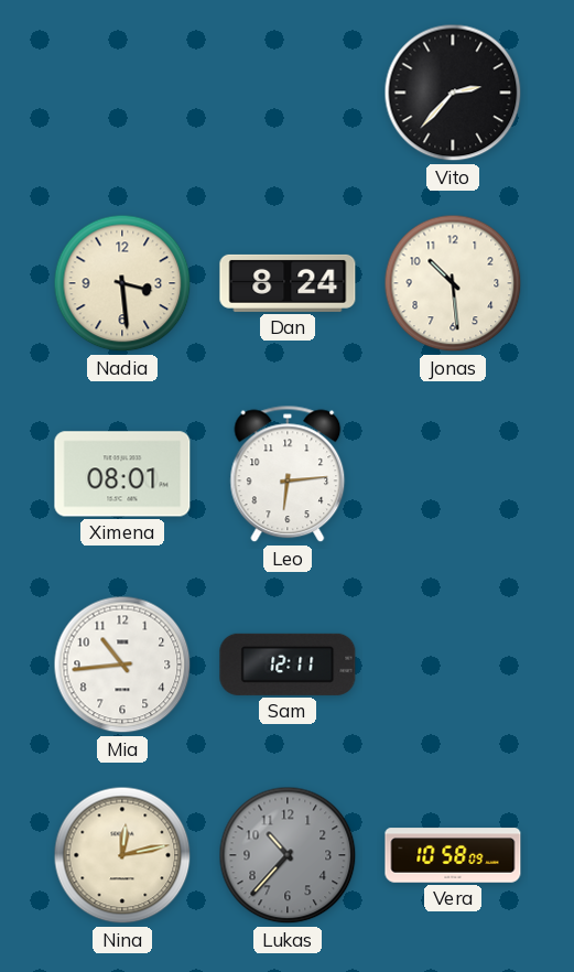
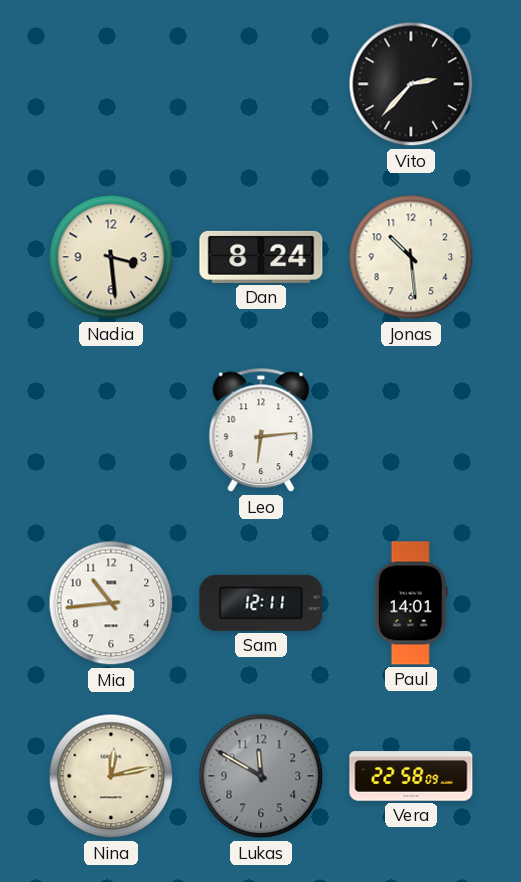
Ximena: 08:01 -> none
Paul: none -> 14:01
Lukas: 10:37 -> 11:50
Vera: 10:58 -> 22:58
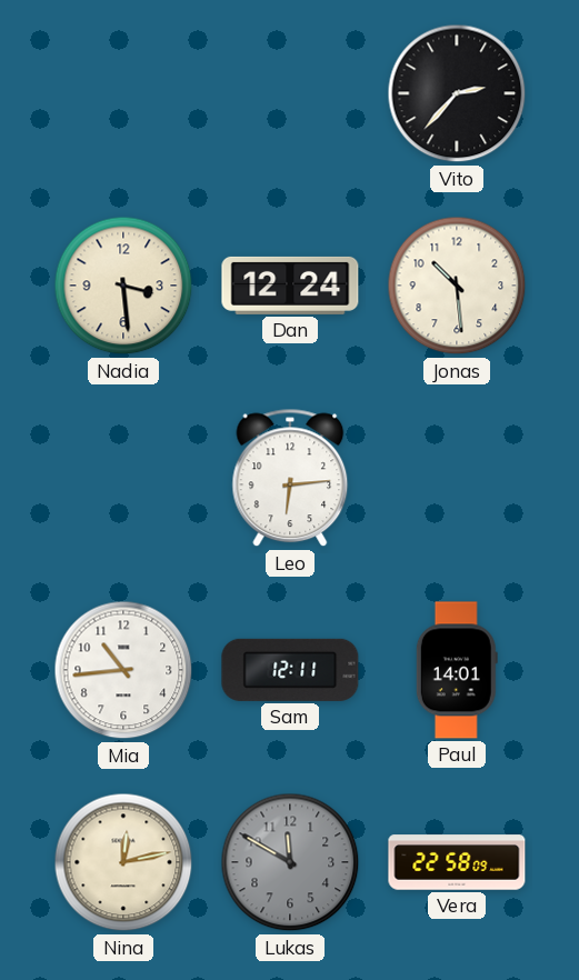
Dan: 8:24 -> 12:24
